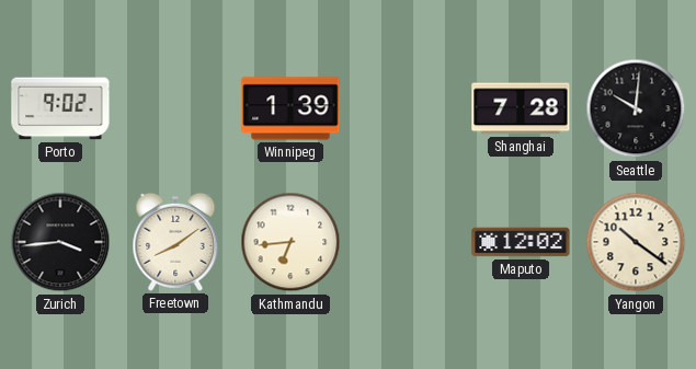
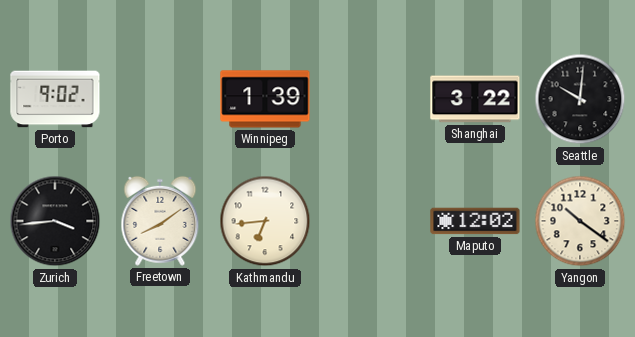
Shanghai: 7:28 -> 3:22
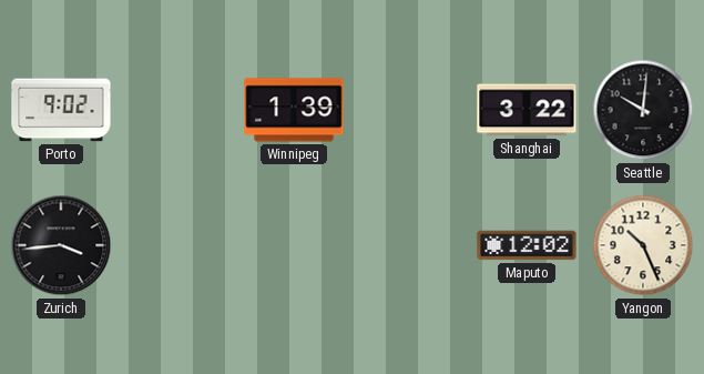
Freetown: 8:09 -> none
Kathmandu: 6:44 -> none
Yangon: 10:21 -> 10:26
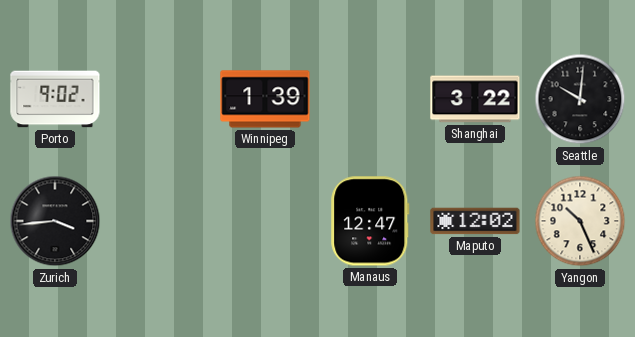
Manaus: none -> 12:47
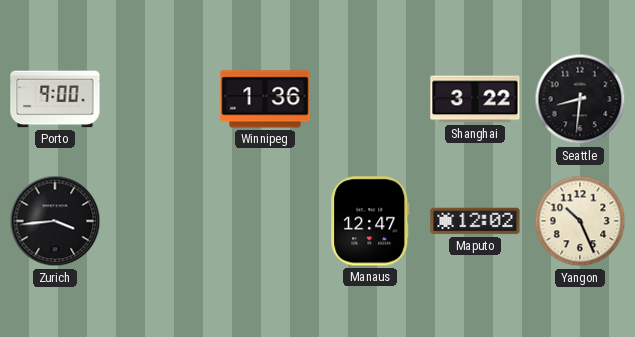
Porto: 9:02 -> 9:00
Winnipeg: 1:39 -> 1:36
Seattle: 10:01 -> 8:31
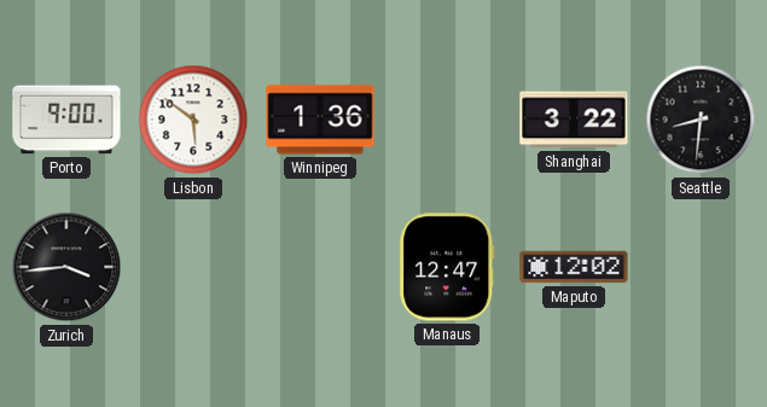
Lisbon: none -> 5:51
Yangon: 10:26 -> none
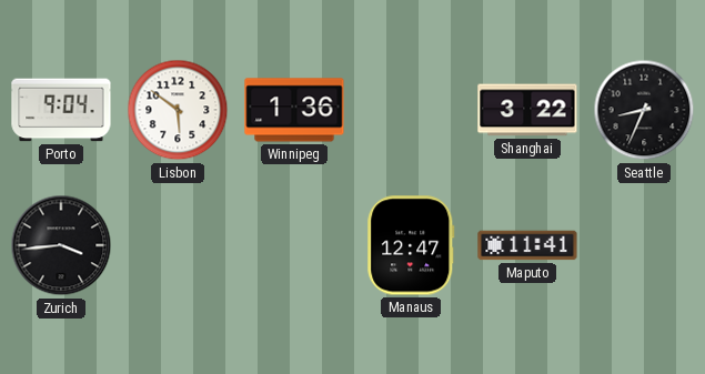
Porto: 9:00 -> 9:04
Seattle: 8:31 -> 8:34
Maputo: 12:02 -> 11:41
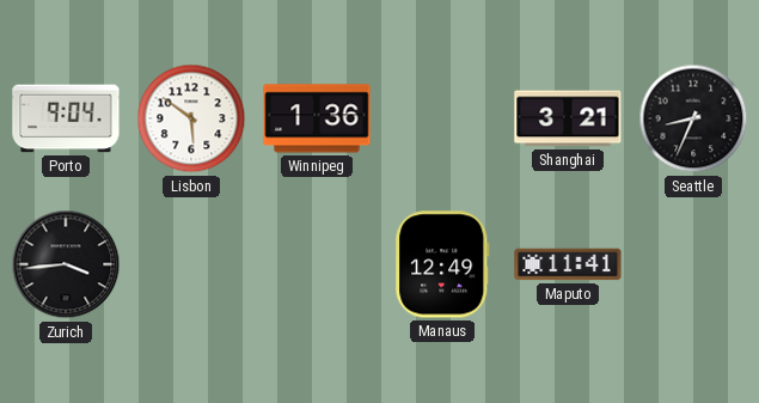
Shanghai: 3:22 -> 3:21
Manaus: 12:47 -> 12:49
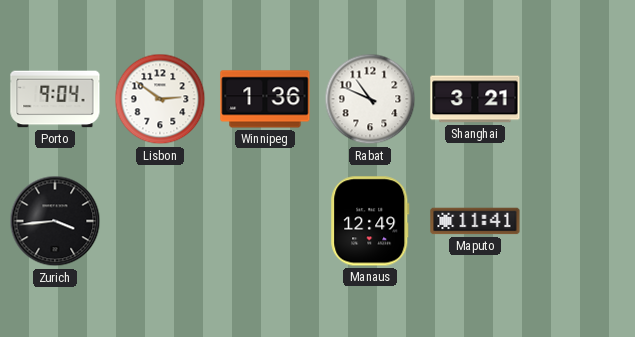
Lisbon: 5:51 -> 2:51
Rabat: none -> 10:49
Seattle: 8:34 -> none
